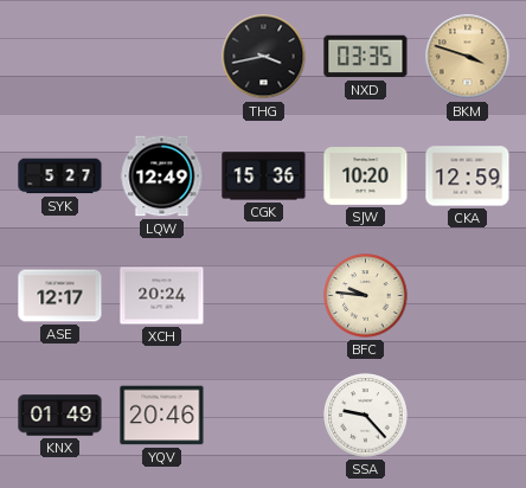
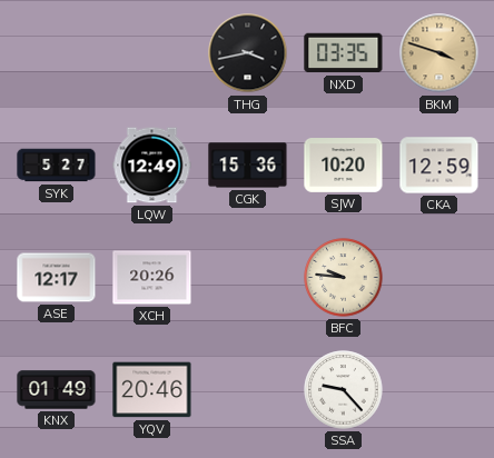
XCH: 20:24 -> 20:26
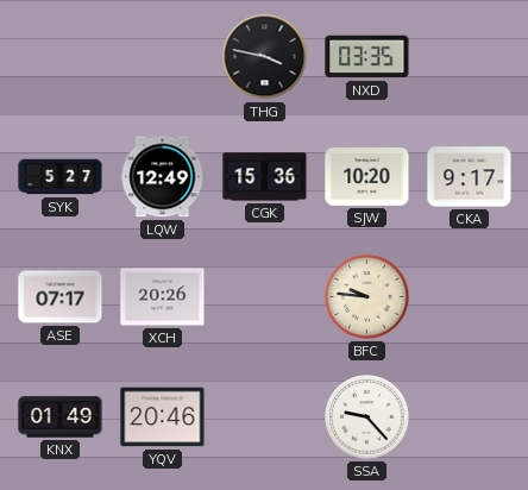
THG: 3:43 -> 3:47
BKM: 3:48 -> none
CKA: 12:59 -> 9:17
ASE: 12:17 -> 07:17
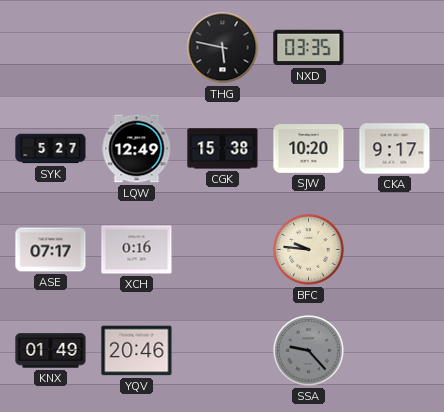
THG: 3:47 -> 5:47
CGK: 15:36 -> 15:38
XCH: 20:26 -> 0:16
SSA dial: white -> grey
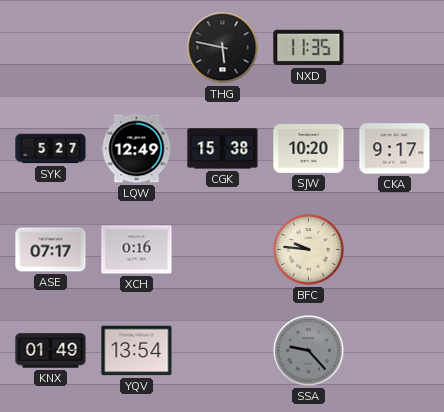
NXD: 03:35 -> 11:35
YQV: 20:46 -> 13:54
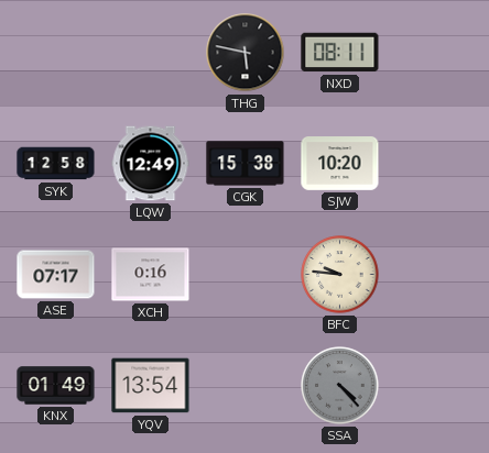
NXD: 11:35 -> 08:11
SYK: 5:27 -> 12:58
CKA: 9:17 -> none
SSA: 9:23 -> 4:23
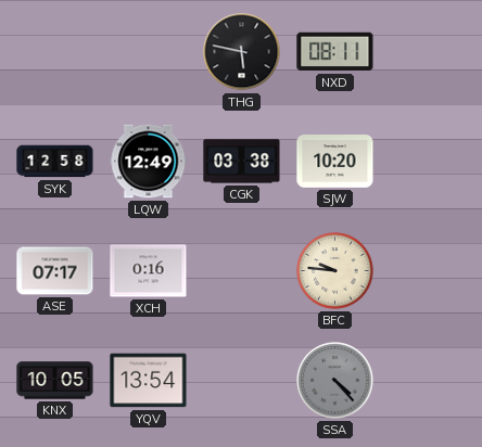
CGK: 15:38 -> 03:38
KNX: 01:49 -> 10:05
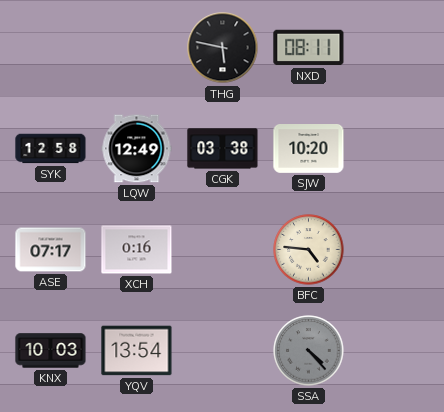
BFC: 9:46 -> 4:46
KNX: 10:05 -> 10:03
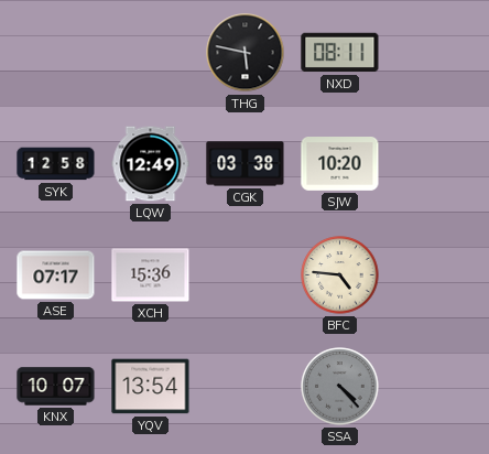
XCH: 0:16 -> 15:36
KNX: 10:03 -> 10:07
